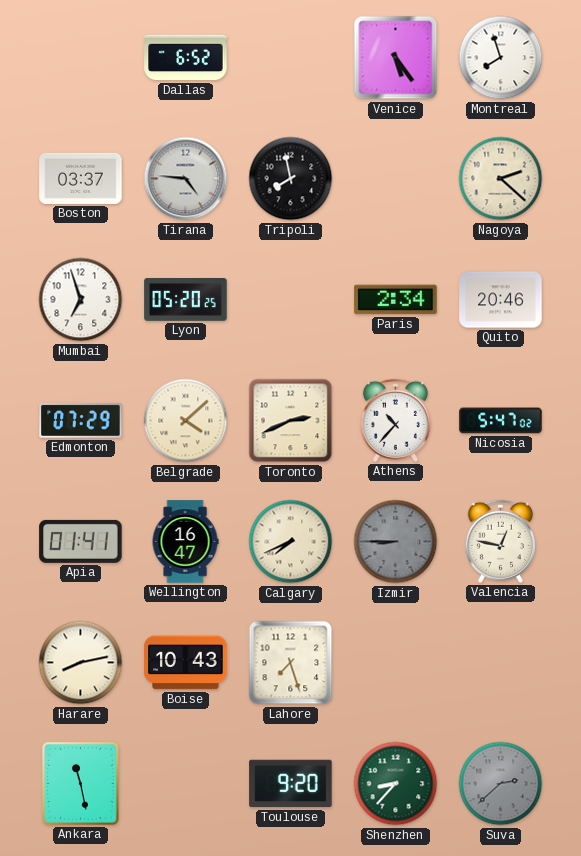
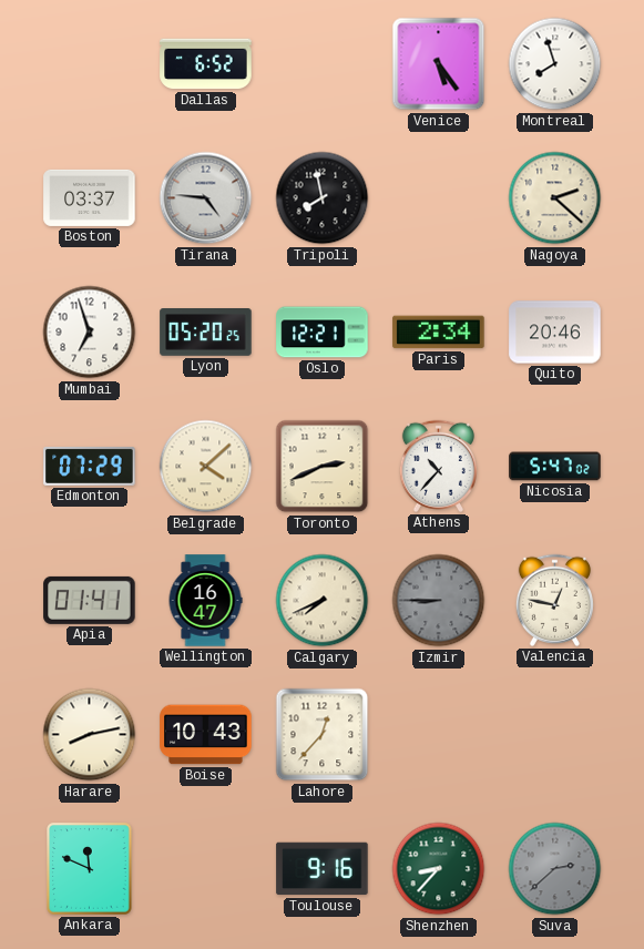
Oslo: none -> 12:21
Lahore: 7:27 -> 12:37
Ankara: 11:28 -> 11:49
Toulouse: 9:20 -> 9:16
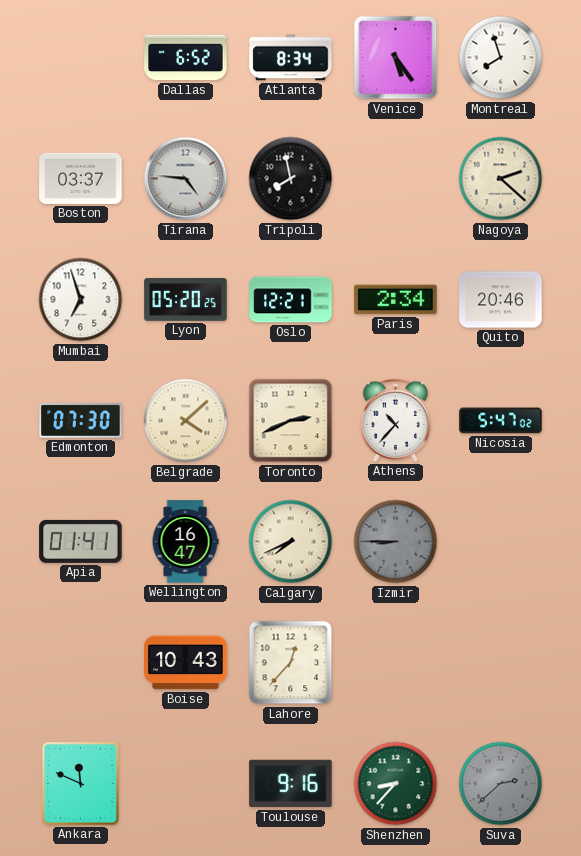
Atlanta: none -> 8:34
Edmonton: 07:29 -> 07:30
Valencia: 12:47 -> none
Harare: 8:13 -> none
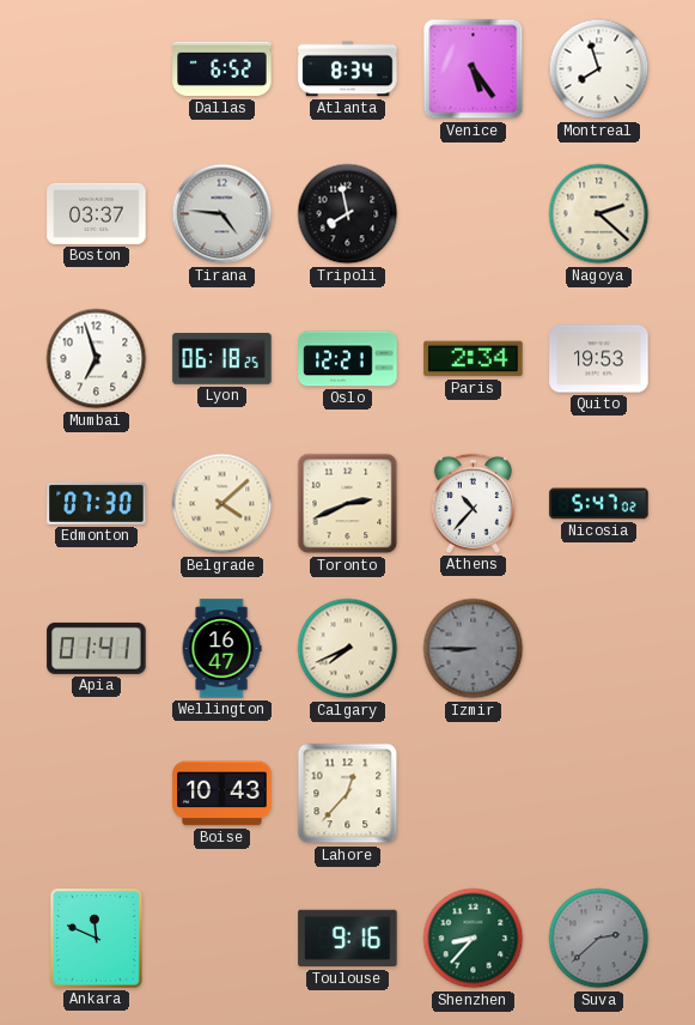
Lyon: 05:20 -> 06:18
Quito: 20:46 -> 19:53
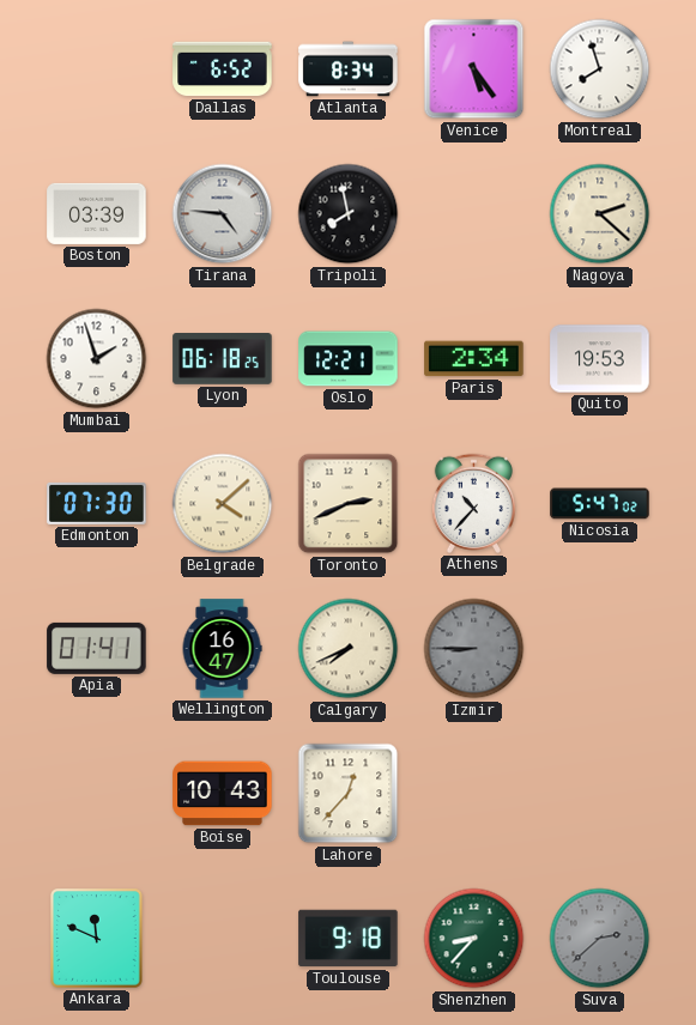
Boston: 03:37 -> 03:39
Mumbai: 6:57 -> 1:57
Toulouse: 9:16 -> 9:18
